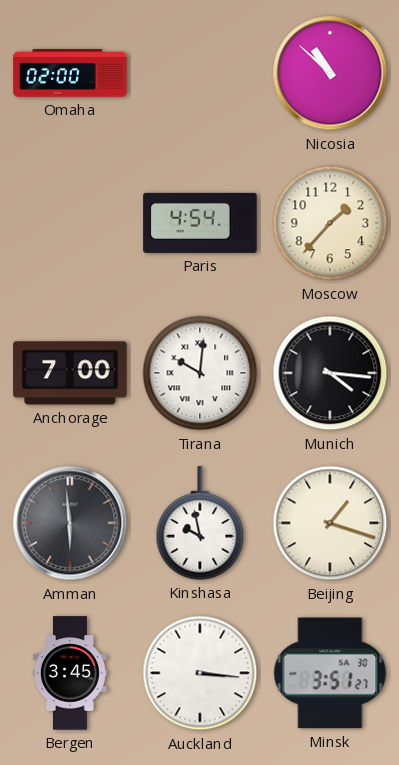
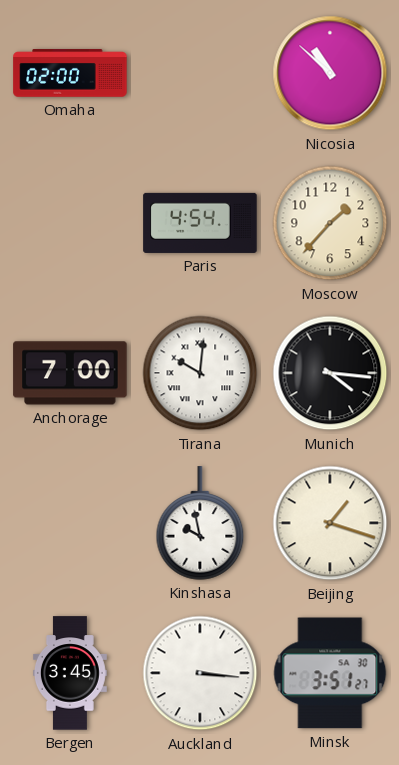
Amman: 5:59 -> none
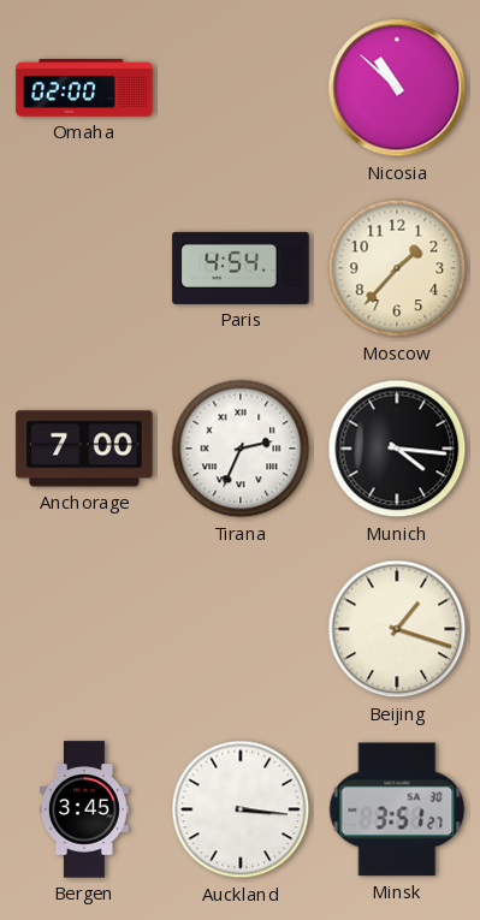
Tirana: 10:01 -> 2:34
Kinshasa: 9:58 -> none
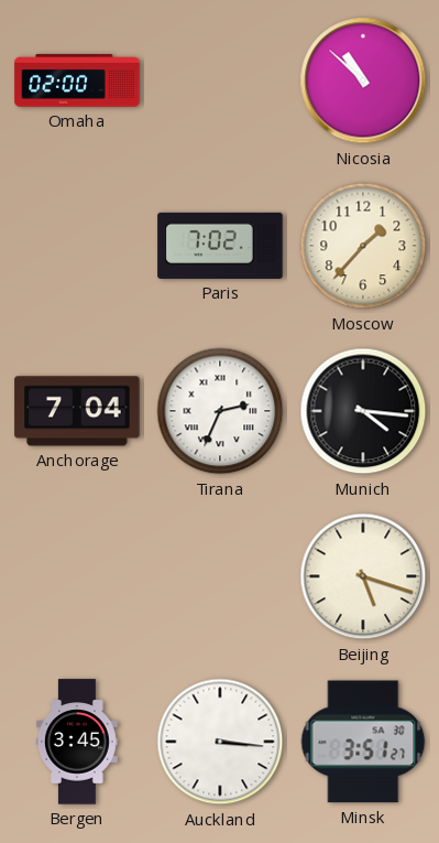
Paris: 4:54 -> 7:02
Anchorage: 7:00 -> 7:04
Beijing: 1:18 -> 5:18
